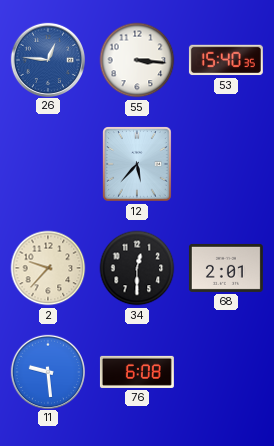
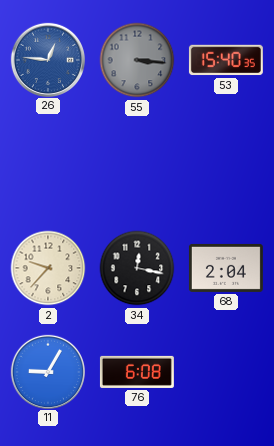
55 dial: white -> grey
12: 5:37 -> none
34: 12:30 -> 12:17
68: 2:01 -> 2:04
11: 9:29 -> 9:05
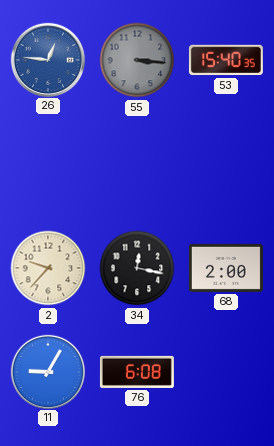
68: 2:04 -> 2:00
